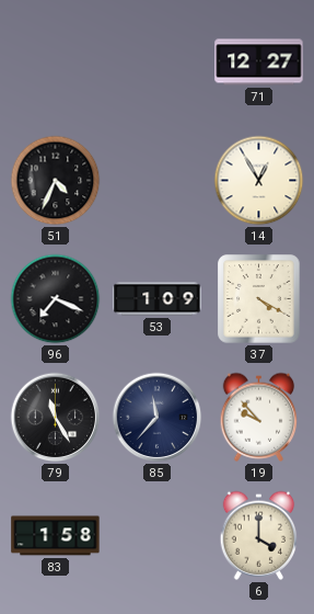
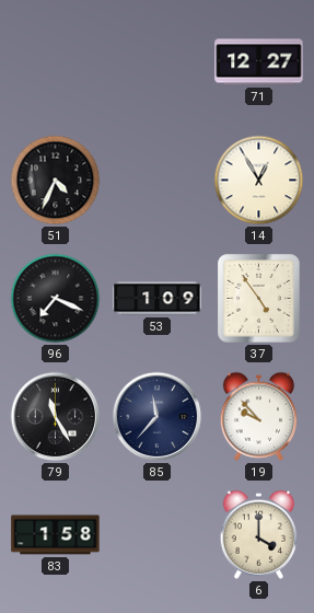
37: 4:20 -> 4:54
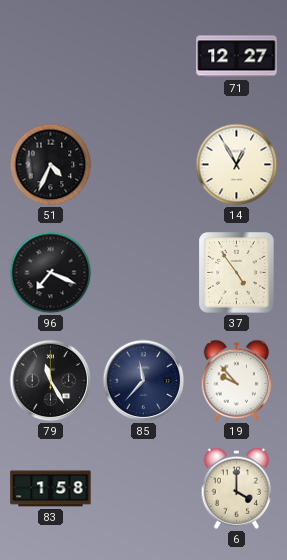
53: 1:09 -> none
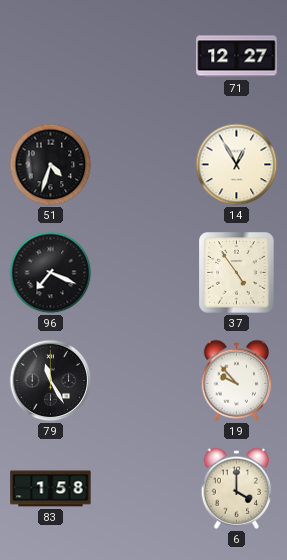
51: 4:34 -> 4:33
85: 11:37 -> none
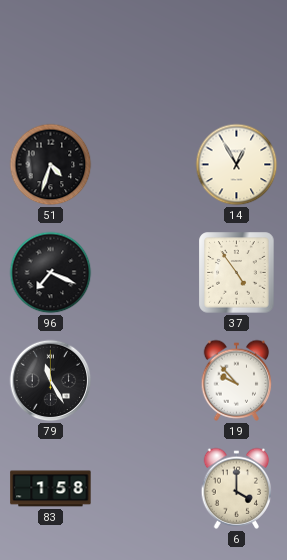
71: 12:27 -> none
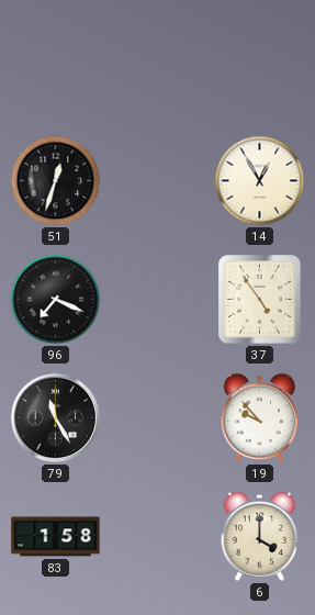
51: 4:33 -> 12:33
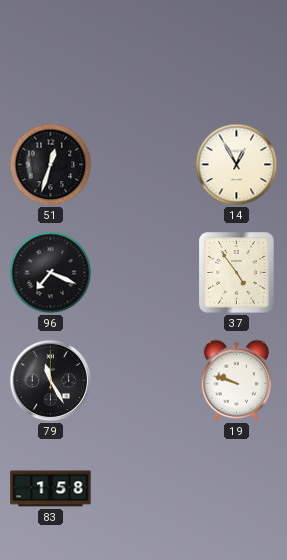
19: 9:53 -> 9:48
6: 4:00 -> none
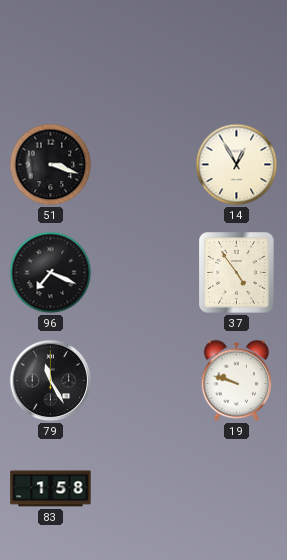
51: 12:33 -> 3:18
